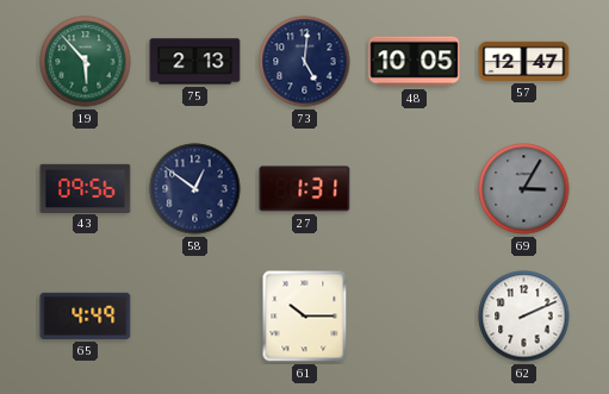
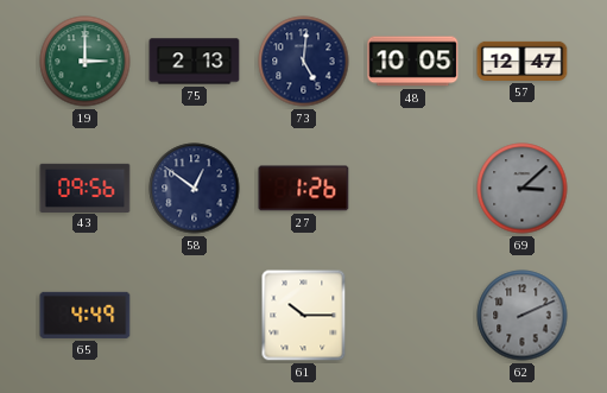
19: 5:53 -> 3:00
27: 1:31 -> 1:26
69: 3:05 -> 3:08
62 dial: white -> grey
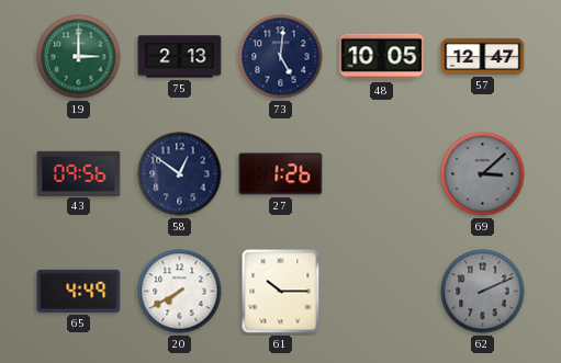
20: none -> 7:40
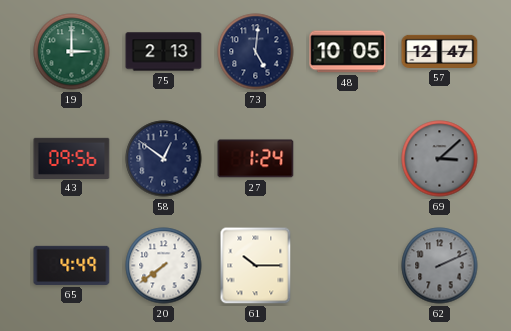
27: 1:26 -> 1:24
20: 7:40 -> 7:39
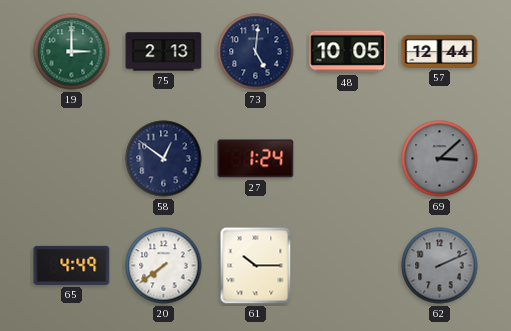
57: 12:47 -> 12:44
43: 09:56 -> none
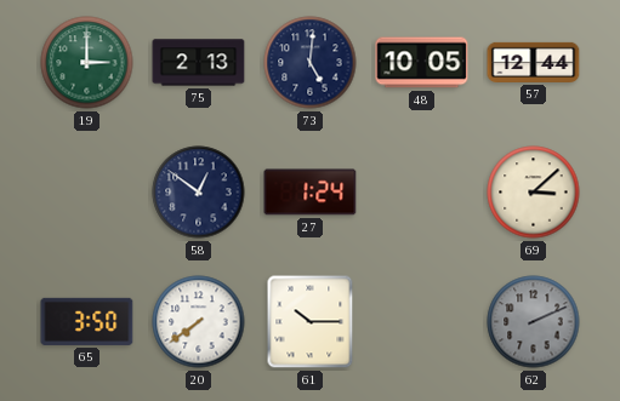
69 dial: grey -> cream
65: 4:49 -> 3:50
